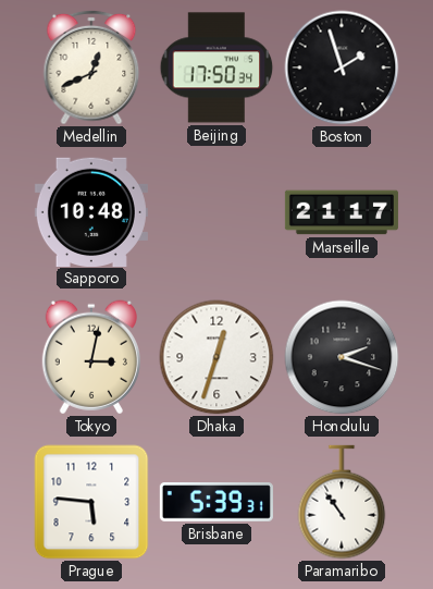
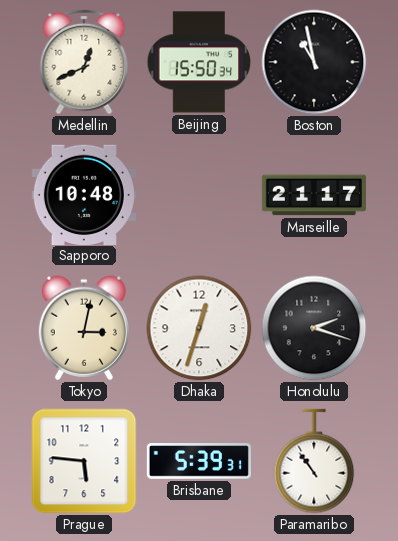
Beijing: 17:50 -> 15:50
Boston: 1:57 -> 10:58
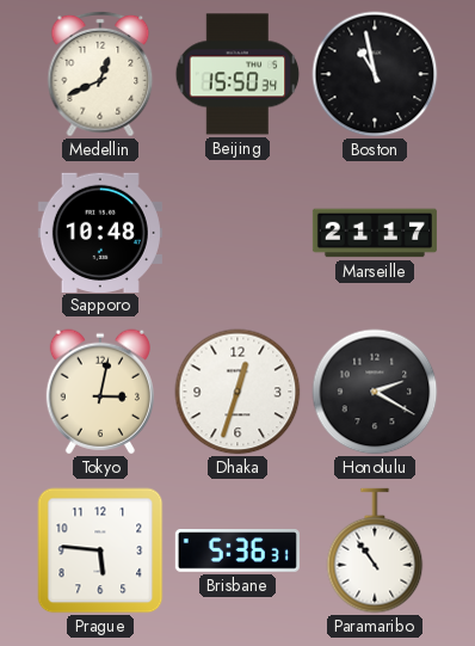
Honolulu: 2:18 -> 2:20
Brisbane: 5:39 -> 5:36
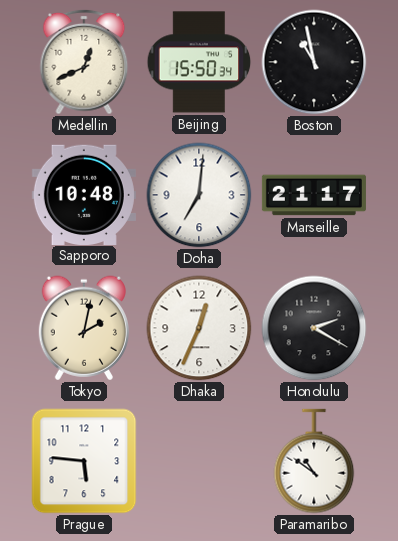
Doha: none -> 7:01
Tokyo: 3:02 -> 2:02
Dhaka: 12:33 -> 12:34
Brisbane: 5:36 -> none
Paramaribo: 10:54 -> 10:51
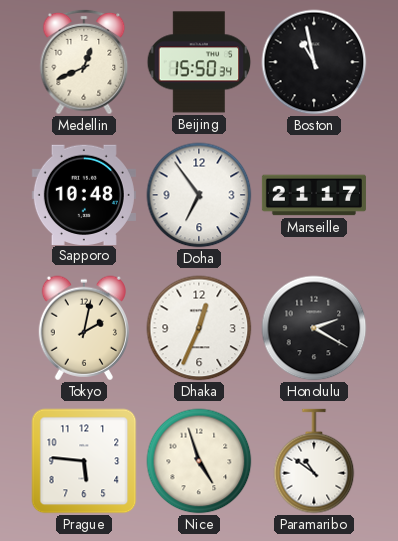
Doha: 7:01 -> 6:54
Nice: none -> 4:57
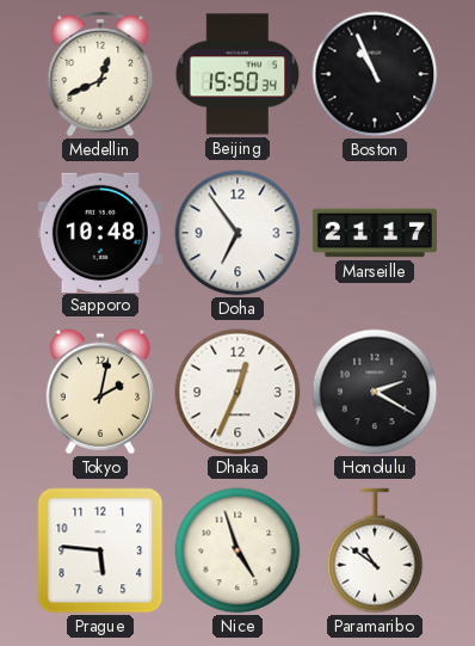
Boston: 10:58 -> 10:56
